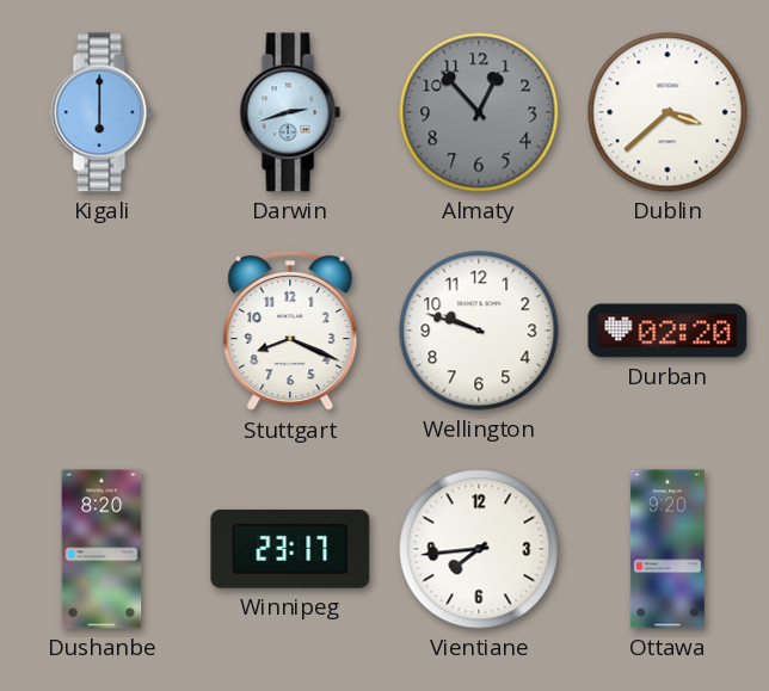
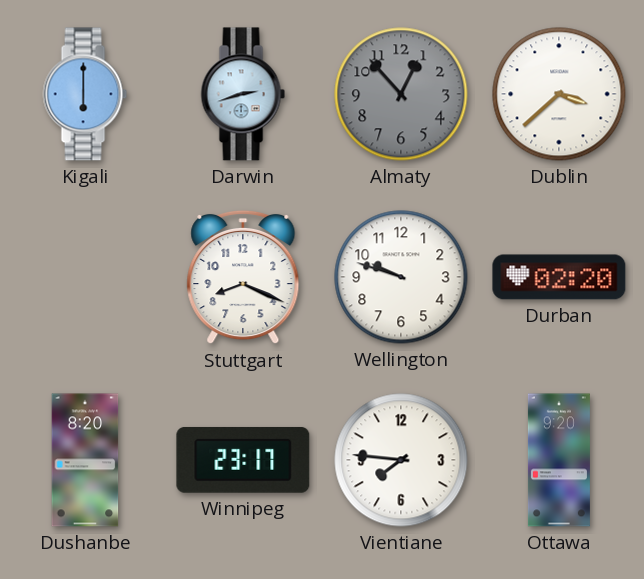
Vientiane: 7:44 -> 7:46
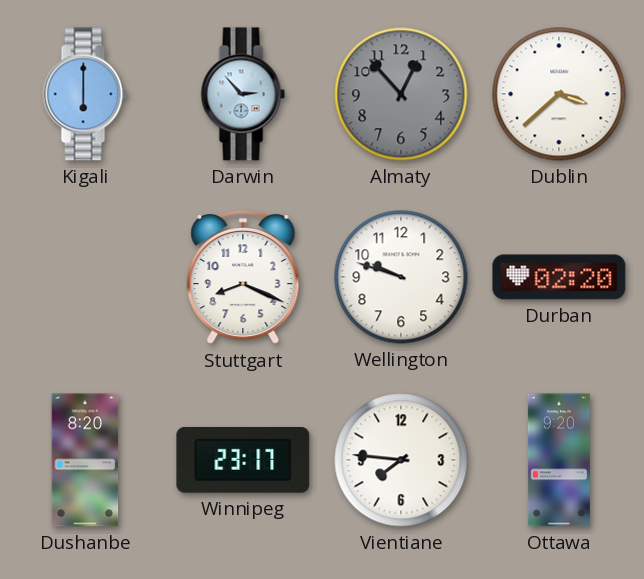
Darwin: 2:42 -> 2:53
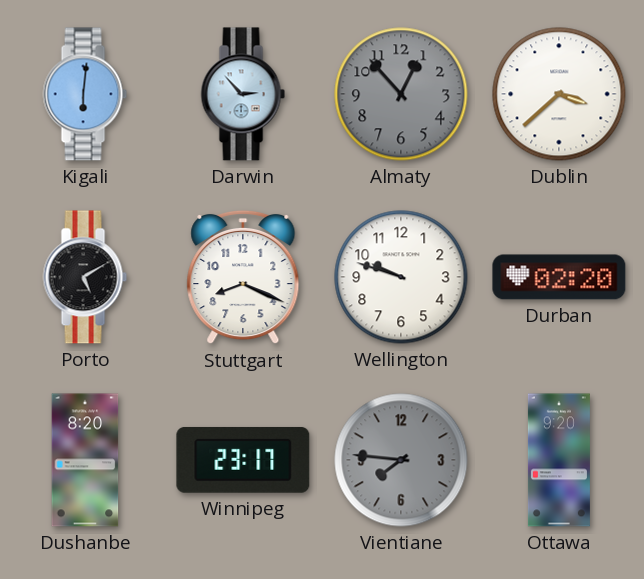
Kigali: 6:00 -> 6:01
Porto: none -> 5:10
Vientiane dial: white -> grey
